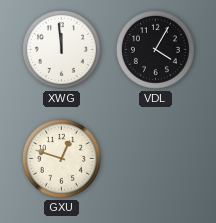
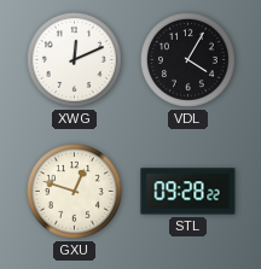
XWG: 11:59 -> 12:11
STL: none -> 09:28
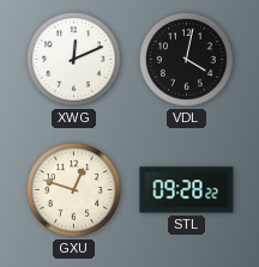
VDL: 4:05 -> 4:02
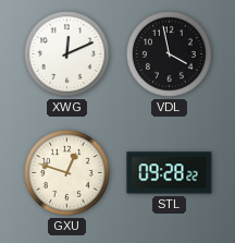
VDL: 4:02 -> 3:58
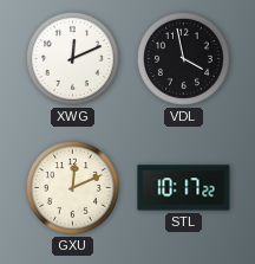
GXU: 12:48 -> 12:11
STL: 09:28 -> 10:17
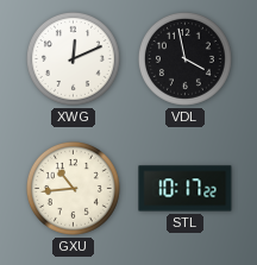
GXU: 12:11 -> 10:44
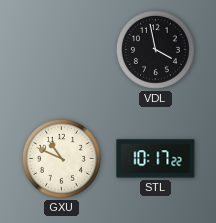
XWG: 12:11 -> none
GXU: 10:44 -> 10:49
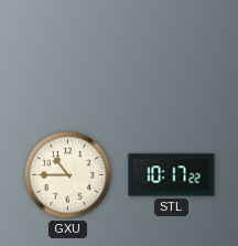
VDL: 3:58 -> none
GXU: 10:49 -> 10:45
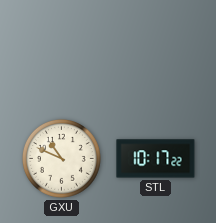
GXU: 10:45 -> 10:49
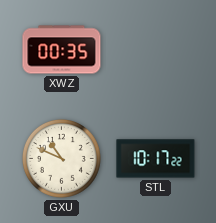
XWZ: none -> 00:35
